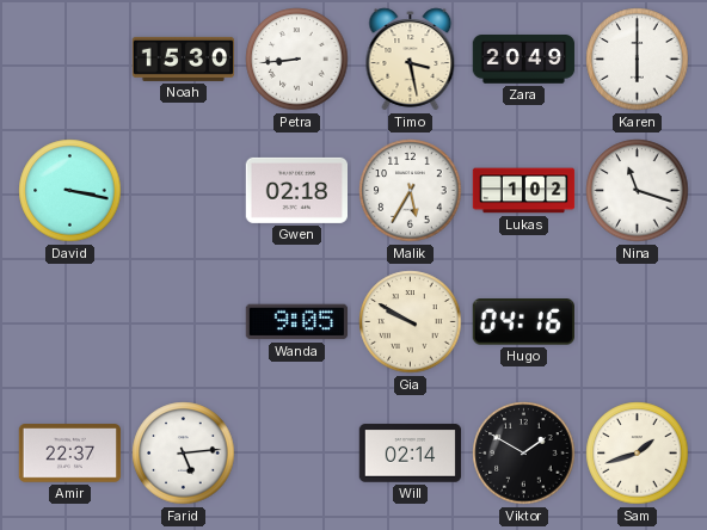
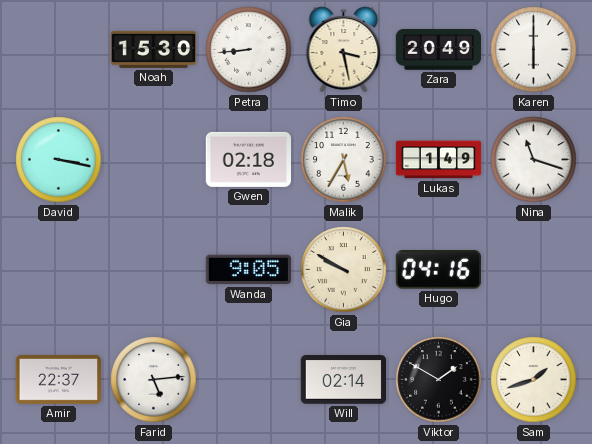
Lukas: 1:02 -> 1:49
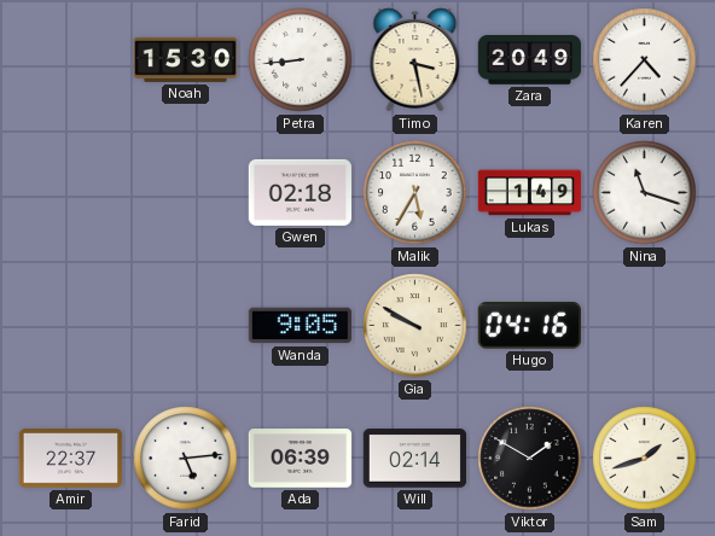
Karen: 6:00 -> 4:37
David: 3:17 -> none
Ada: none -> 06:39
